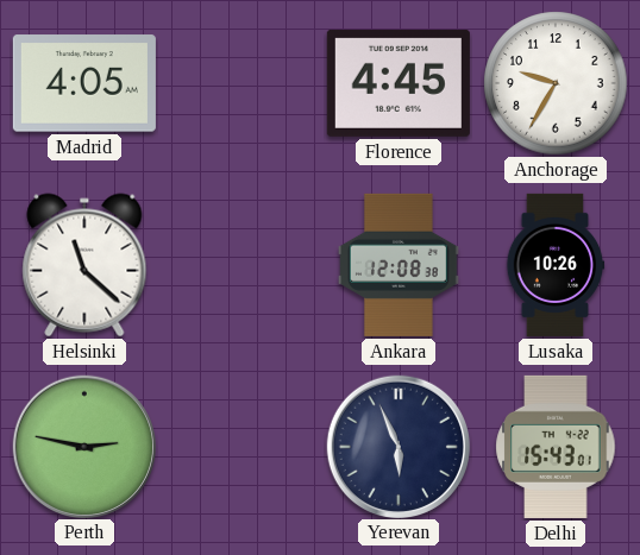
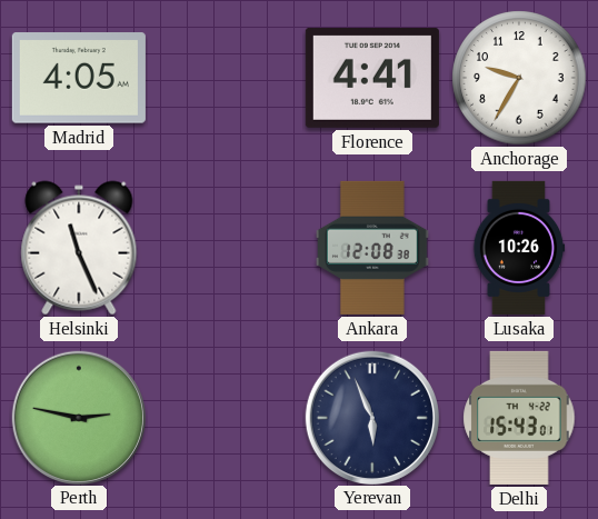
Florence: 4:45 -> 4:41
Helsinki: 11:22 -> 11:26
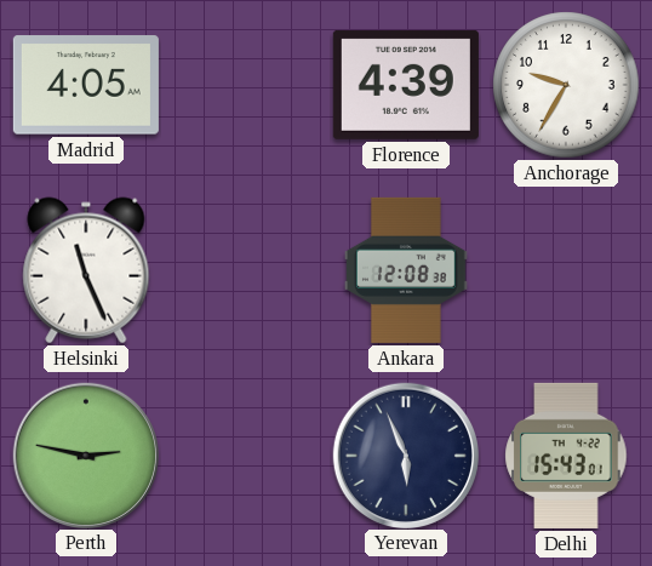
Florence: 4:41 -> 4:39
Lusaka: 10:26 -> none
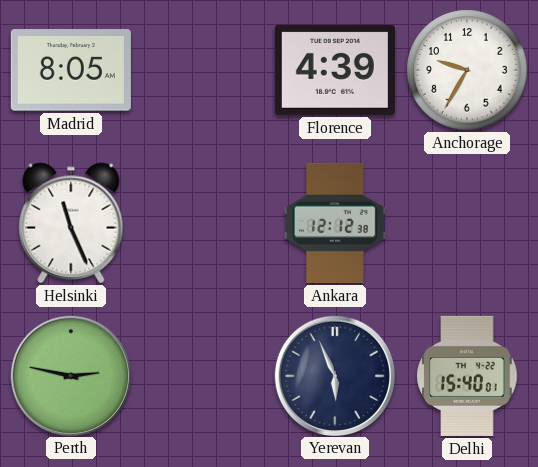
Madrid: 4:05 -> 8:05
Ankara: 12:08 -> 12:12
Delhi: 15:43 -> 15:40
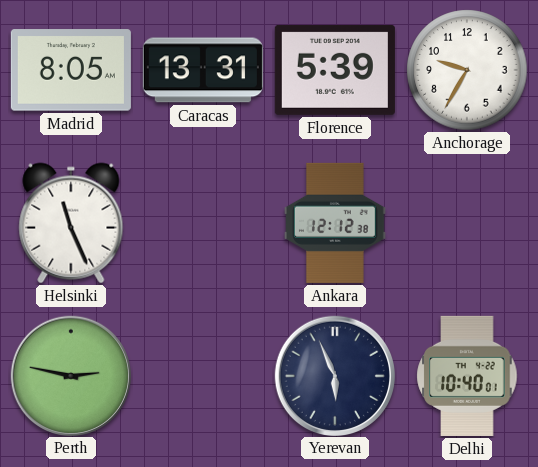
Caracas: none -> 13:31
Florence: 4:39 -> 5:39
Delhi: 15:40 -> 10:40
